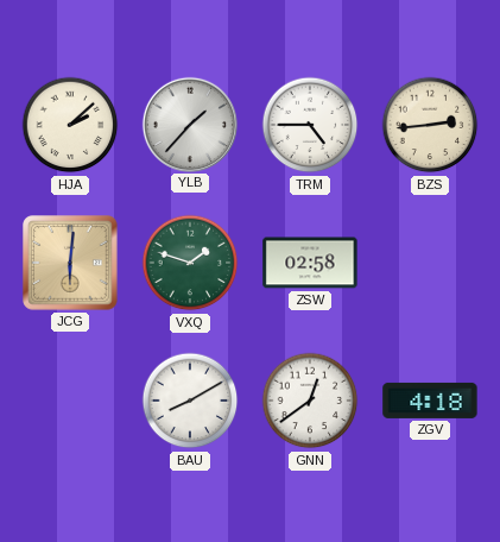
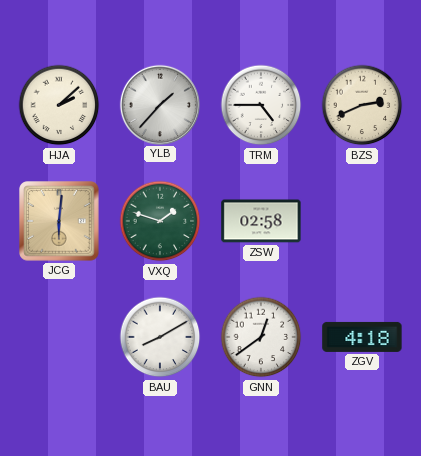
BZS: 2:44 -> 2:41
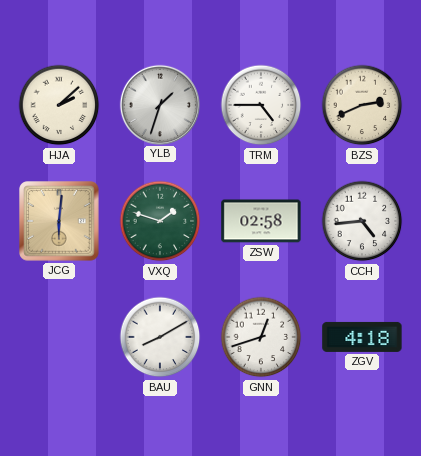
YLB: 1:37 -> 1:33
CCH: none -> 4:44
GNN: 12:39 -> 12:42
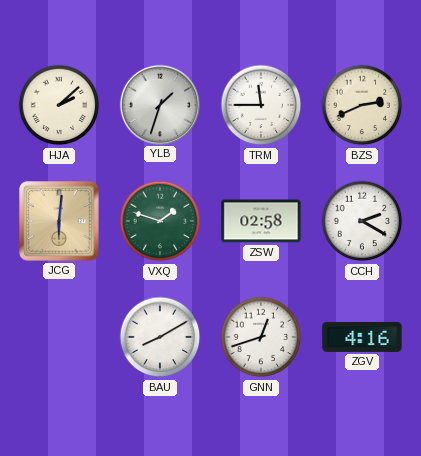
TRM: 4:45 -> 11:45
CCH: 4:44 -> 2:20
ZGV: 4:18 -> 4:16
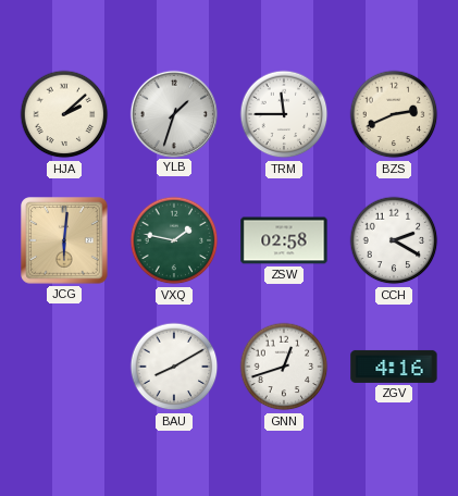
VXQ: 1:48 -> 1:47
